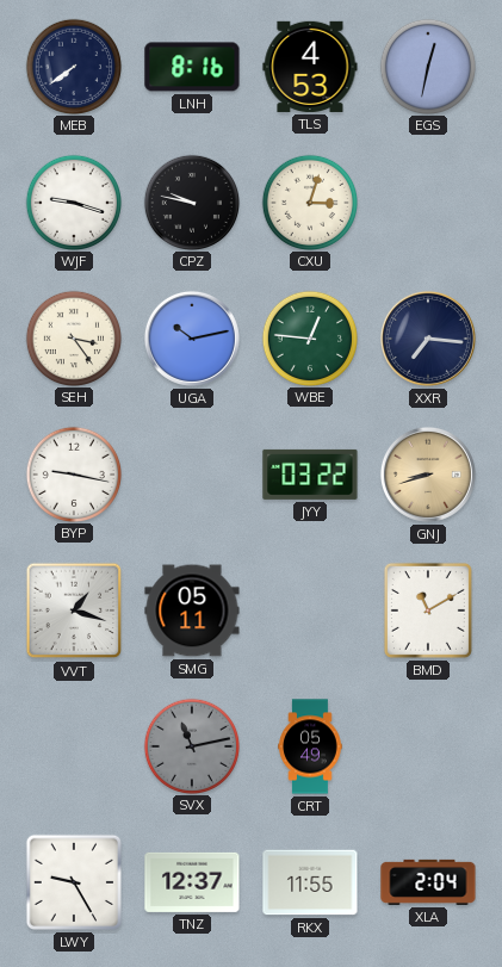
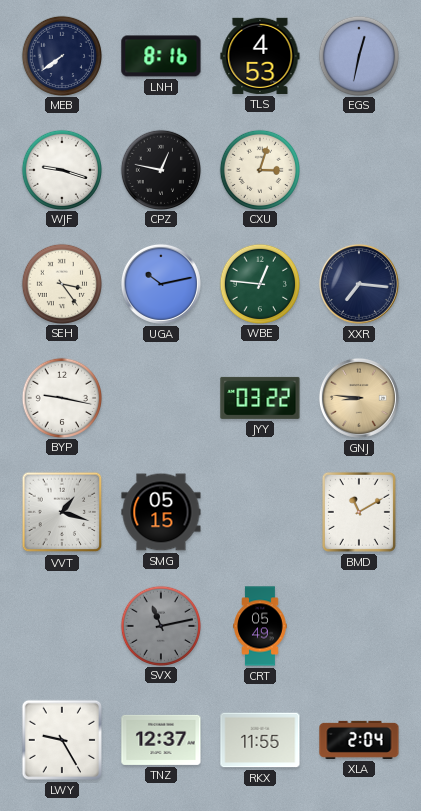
CPZ: 9:47 -> 12:47
GNJ: 8:42 -> 8:46
SMG: 05:11 -> 05:15
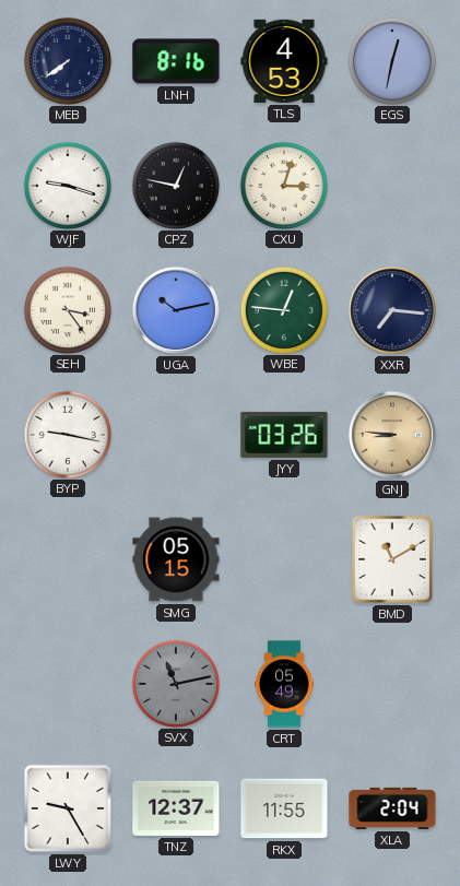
JYY: 03:22 -> 03:26
VVT: 1:18 -> none
